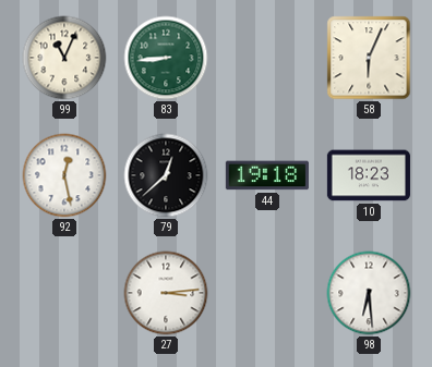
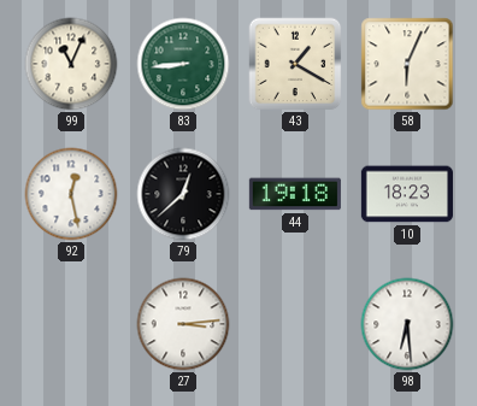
43: none -> 1:20
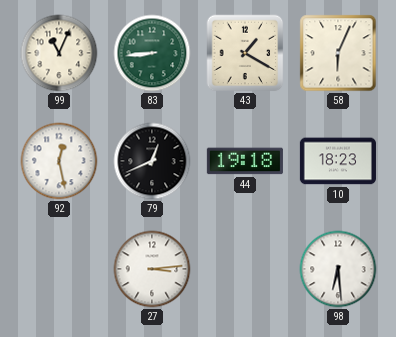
79: 12:38 -> 12:41
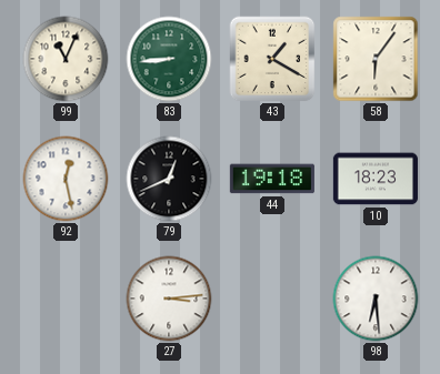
58: 6:04 -> 6:06
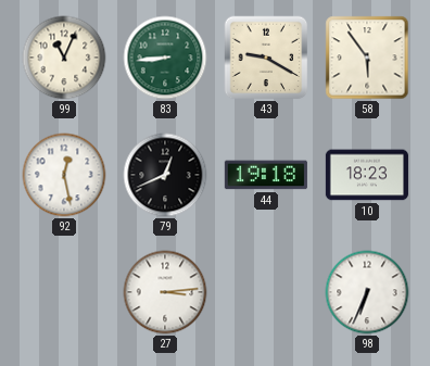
43: 1:20 -> 9:20
58: 6:06 -> 5:54
98: 6:29 -> 6:34
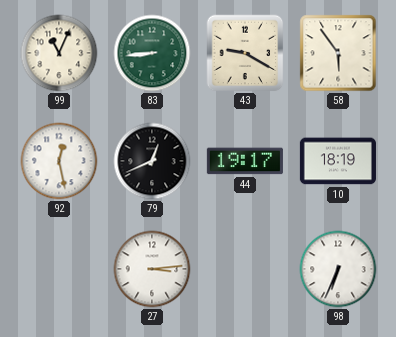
44: 19:18 -> 19:17
10: 18:23 -> 18:19
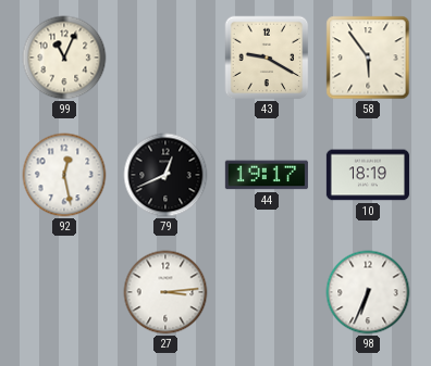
83: 8:44 -> none
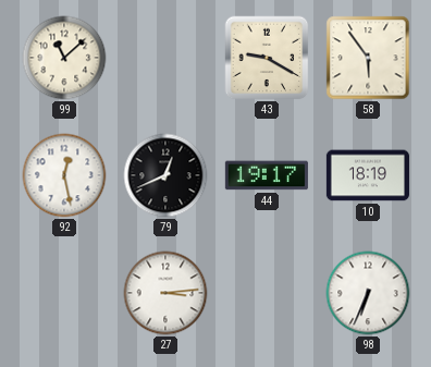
99: 11:04 -> 11:08
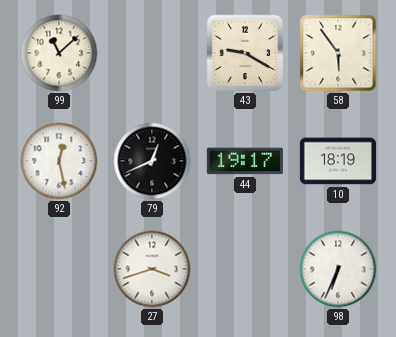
27: 3:14 -> 3:42
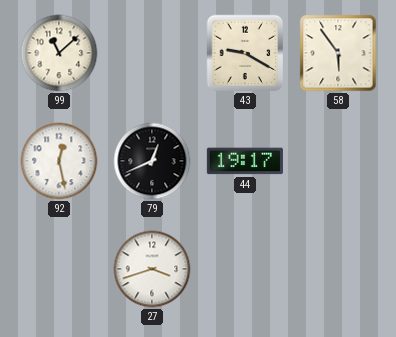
10: 18:19 -> none
98: 6:34 -> none
